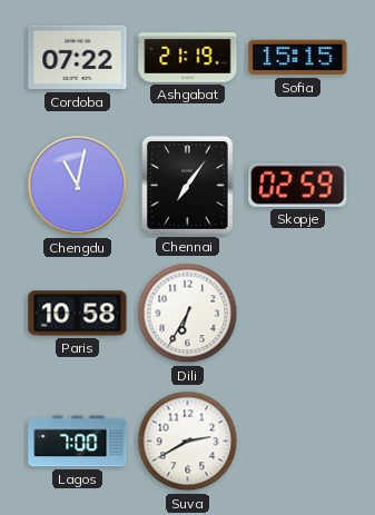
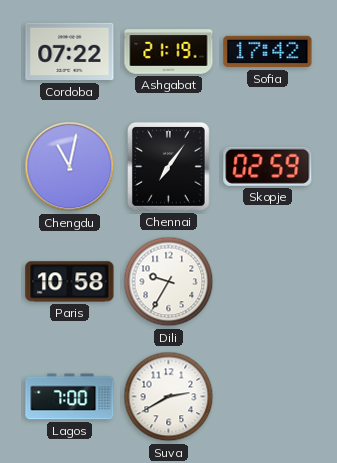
Sofia: 15:15 -> 17:42
Dili: 6:35 -> 9:35
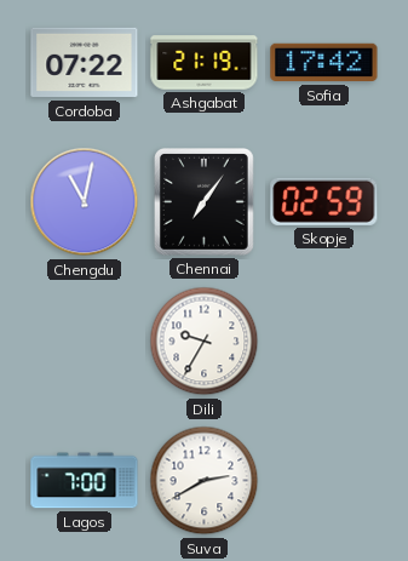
Paris: 10:58 -> none
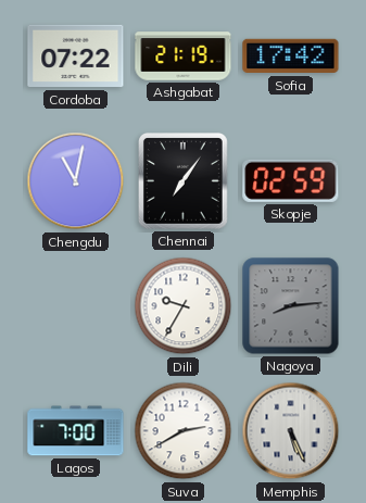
Nagoya: none -> 8:14
Memphis: none -> 5:26
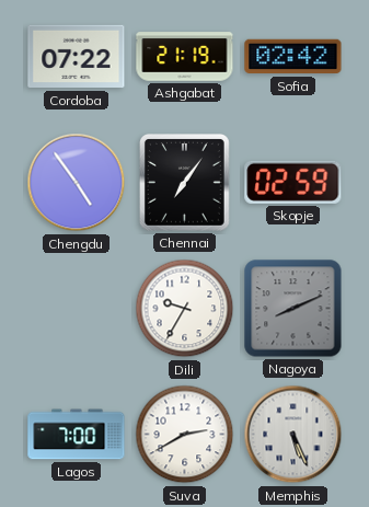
Sofia: 17:42 -> 02:42
Chengdu: 11:02 -> 4:54
Nagoya: 8:14 -> 8:11
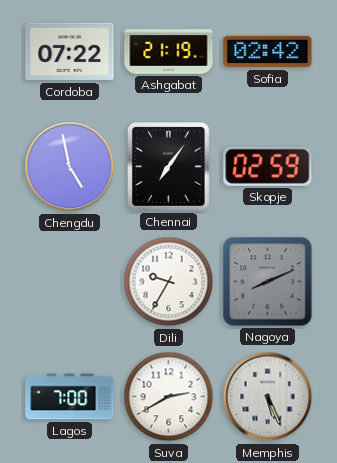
Chengdu: 4:54 -> 4:58
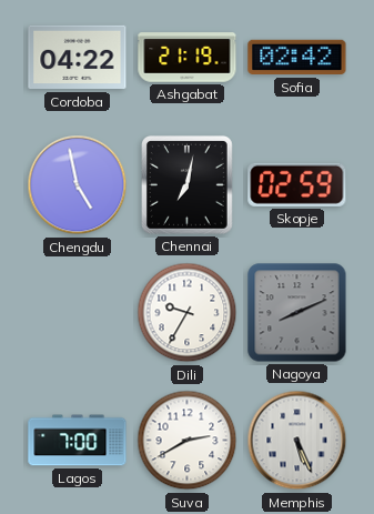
Cordoba: 07:22 -> 04:22
Chennai: 7:06 -> 7:02
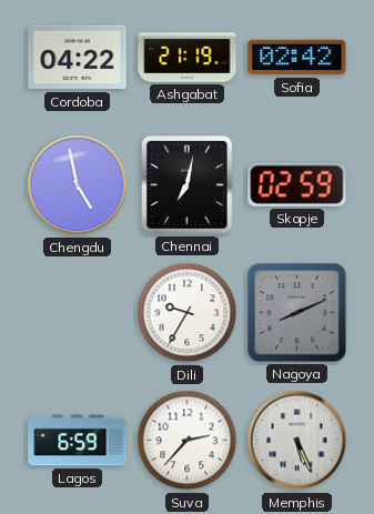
Lagos: 7:00 -> 6:59
Suva: 2:40 -> 2:37
